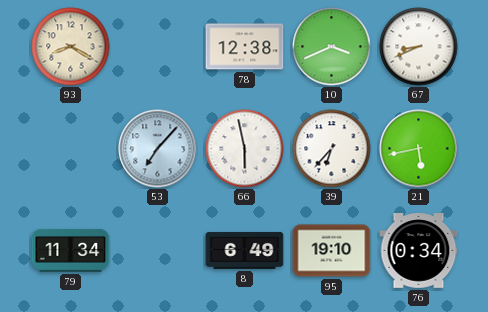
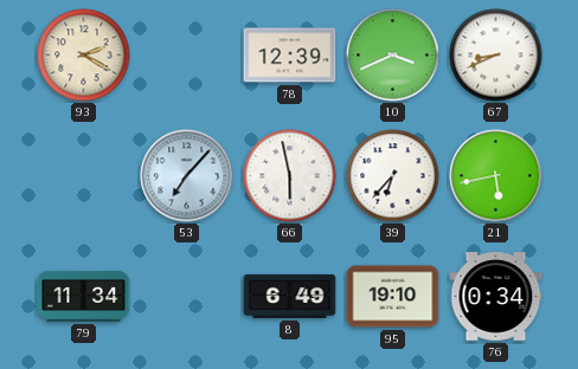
93: 8:20 -> 2:20
78: 12:38 -> 12:39
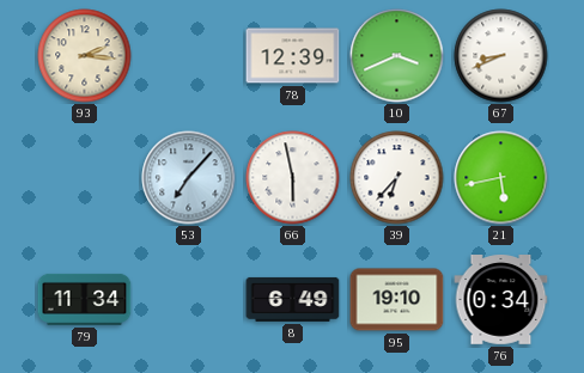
93: 2:20 -> 2:16
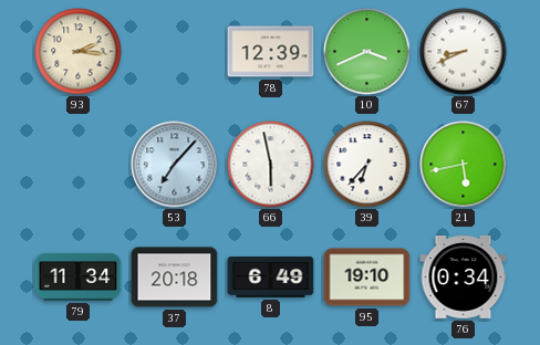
37: none -> 20:18
